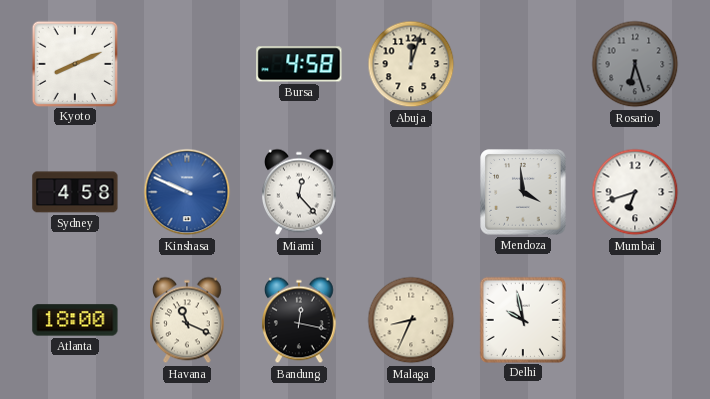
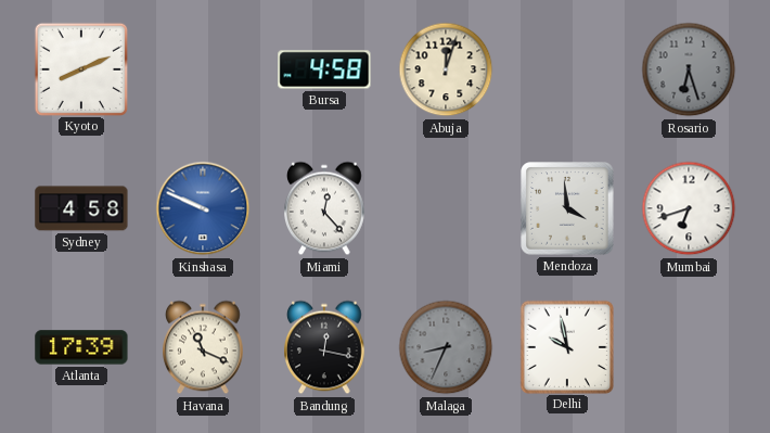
Atlanta: 18:00 -> 17:39
Malaga dial: cream -> grey
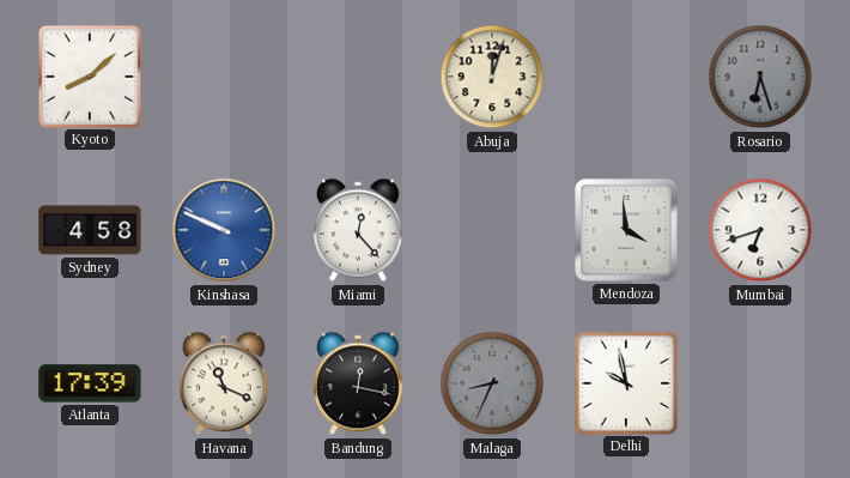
Kyoto: 8:11 -> 8:08
Bursa: 4:58 -> none
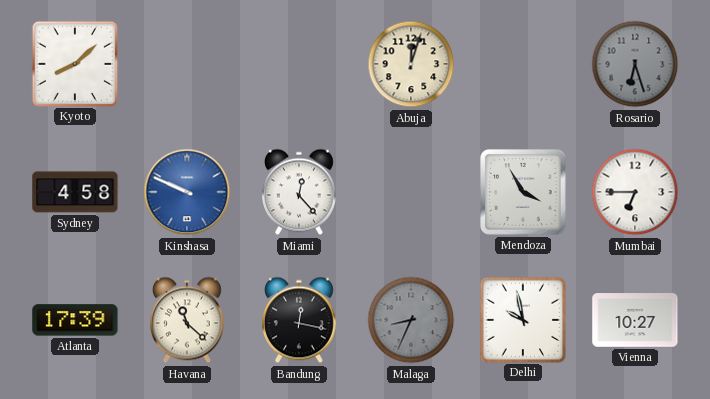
Mendoza: 3:59 -> 3:55
Mumbai: 6:42 -> 6:45
Havana: 11:19 -> 11:22
Vienna: none -> 10:27
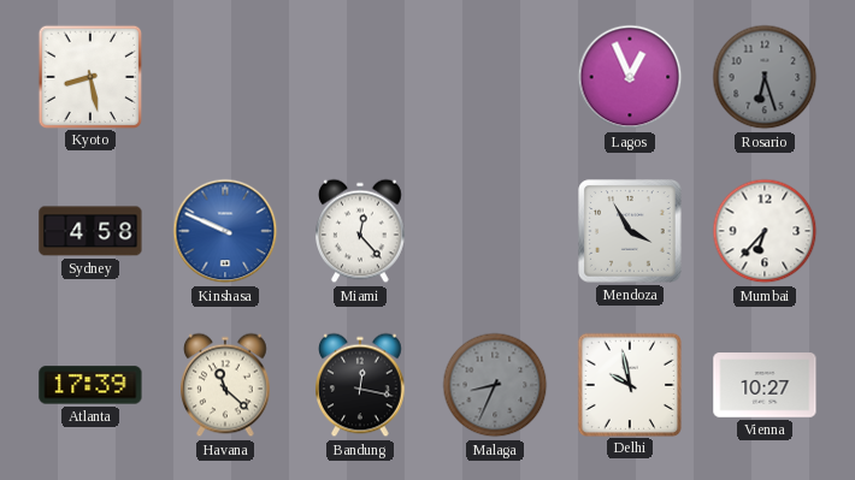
Kyoto: 8:08 -> 8:28
Abuja: 12:03 -> none
Lagos: none -> 12:56
Mumbai: 6:45 -> 6:37
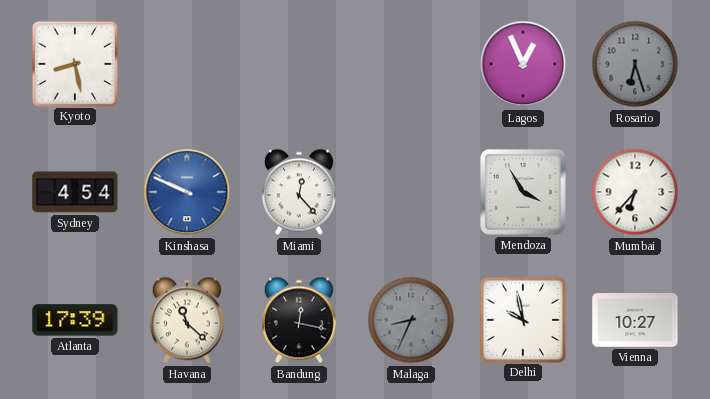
Sydney: 4:58 -> 4:54
